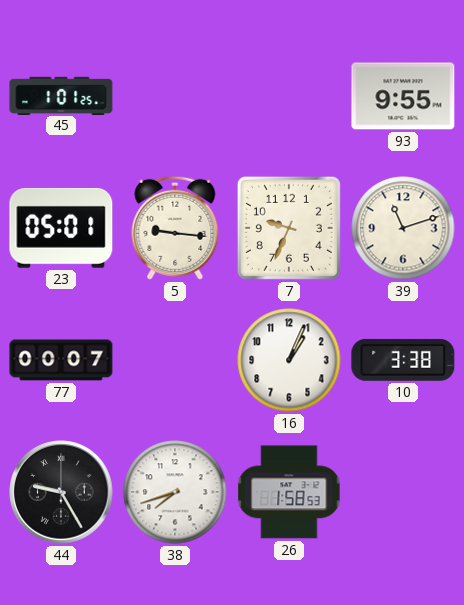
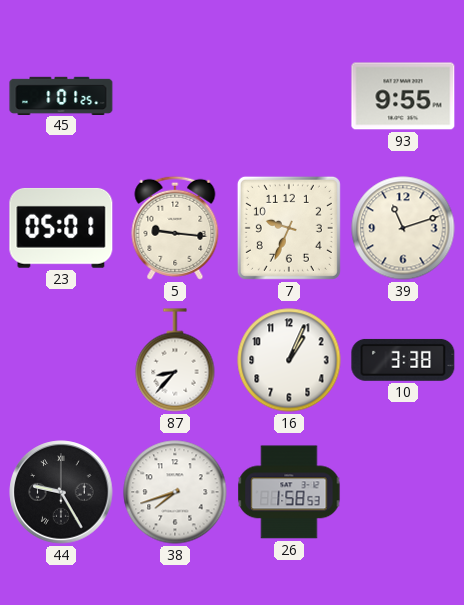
77: 00:07 -> none
87: none -> 8:37
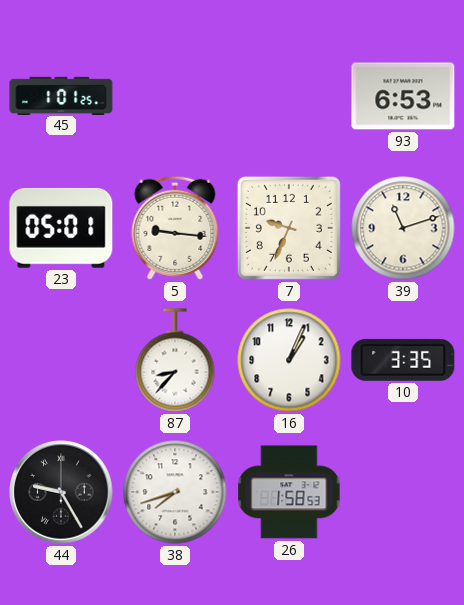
93: 9:55 -> 6:53
10: 3:38 -> 3:35
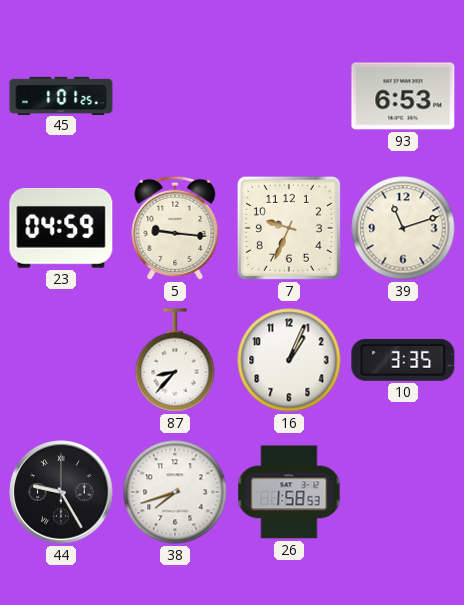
23: 05:01 -> 04:59
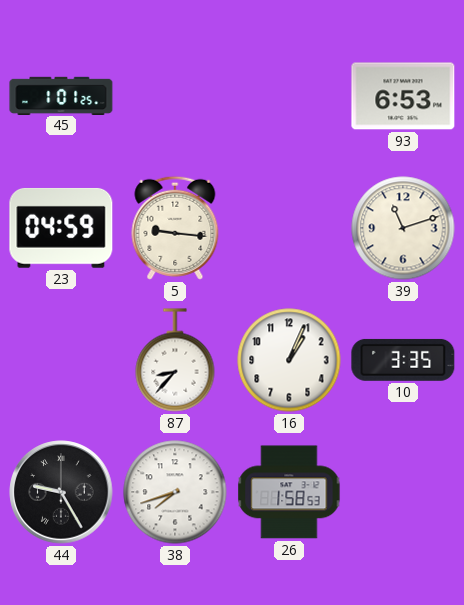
7: 9:34 -> none
